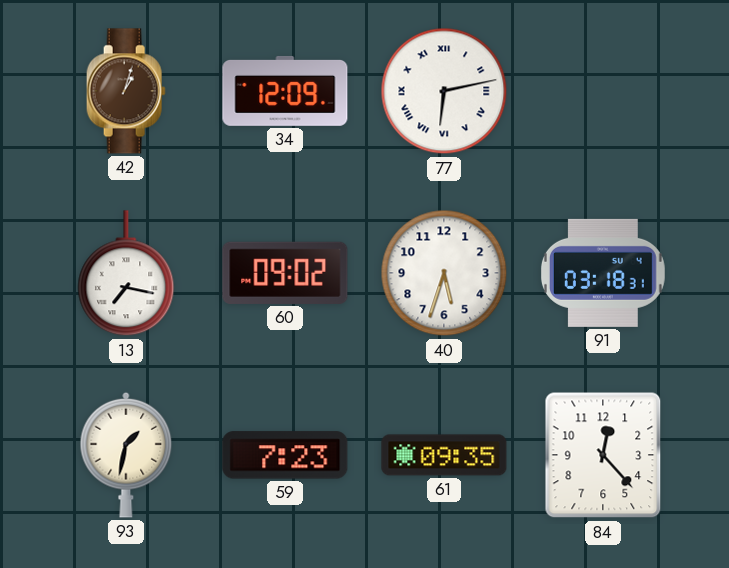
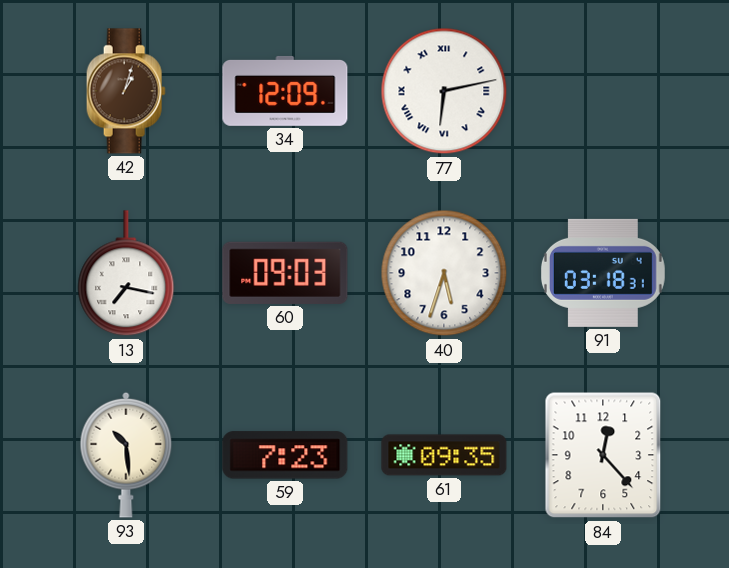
60: 09:02 -> 09:03
93: 1:32 -> 10:29
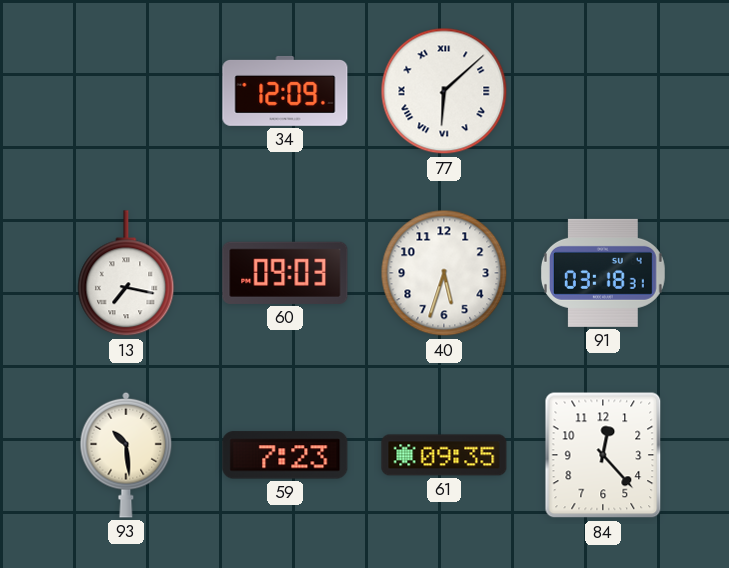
42: 1:03 -> none
77: 6:13 -> 6:08
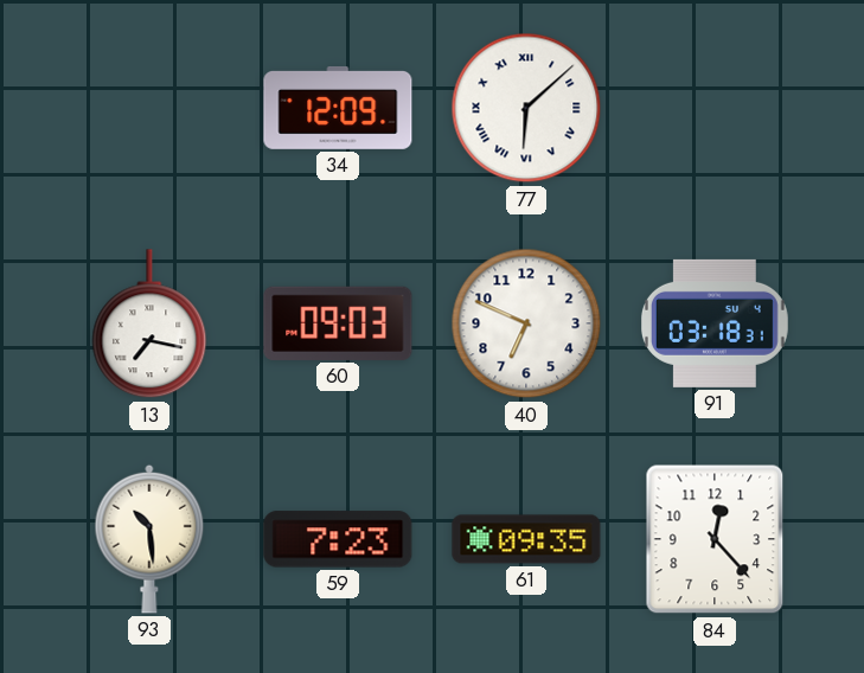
40: 5:33 -> 6:49
